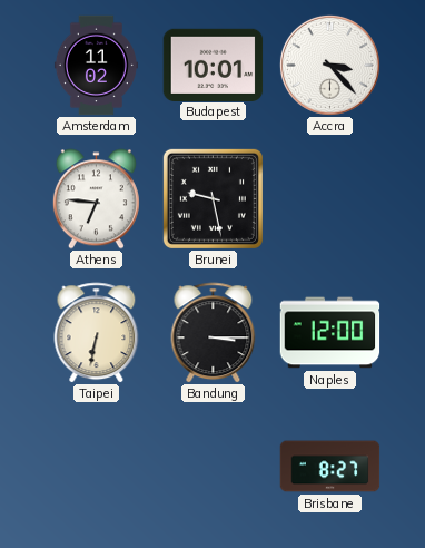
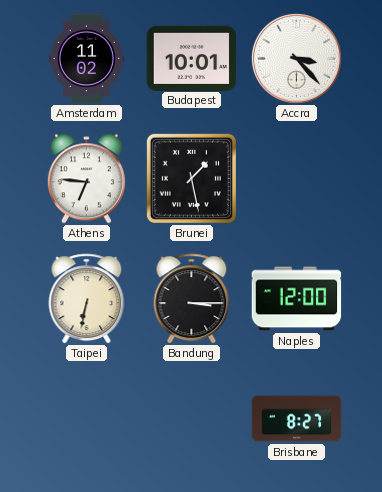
Brunei: 9:28 -> 1:28
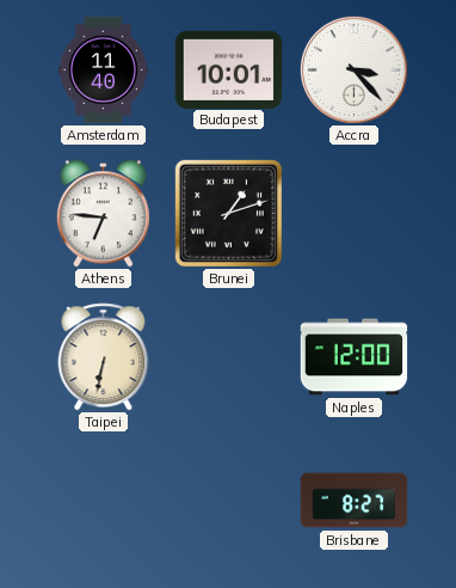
Amsterdam: 11:02 -> 11:40
Brunei: 1:28 -> 1:12
Bandung: 3:15 -> none
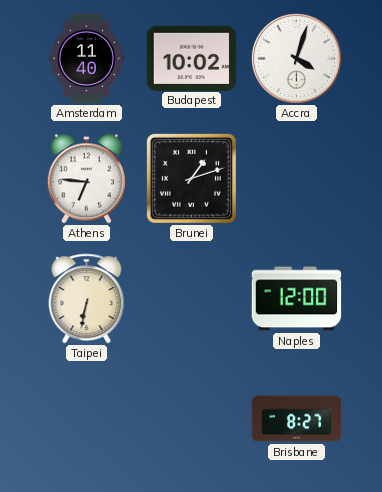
Budapest: 10:01 -> 10:02
Accra: 3:23 -> 4:03
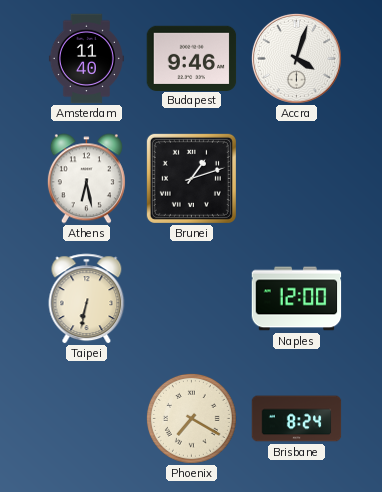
Budapest: 10:02 -> 9:46
Athens: 6:46 -> 6:28
Phoenix: none -> 7:20
Brisbane: 8:27 -> 8:24
